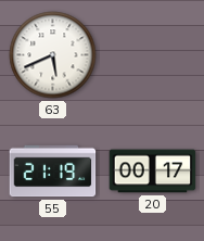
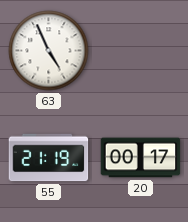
63: 5:41 -> 4:56
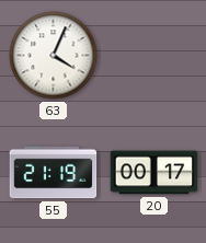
63: 4:56 -> 4:04
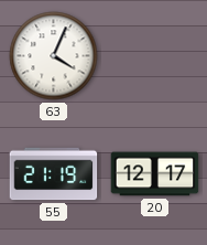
20: 00:17 -> 12:17
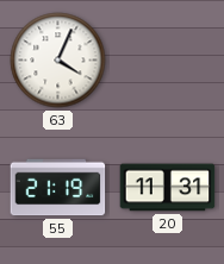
20: 12:17 -> 11:31
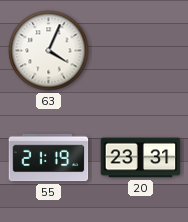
20: 11:31 -> 23:31
